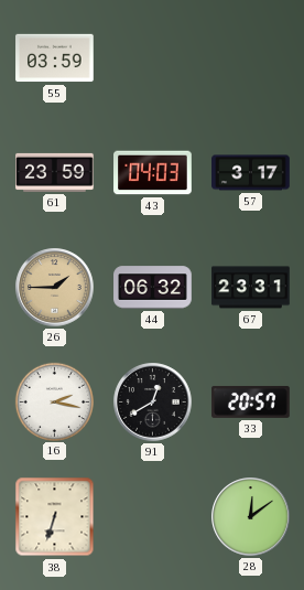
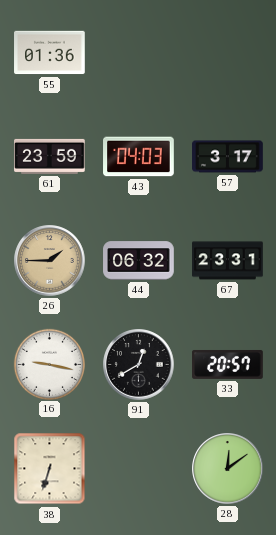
55: 03:59 -> 01:36
16: 2:17 -> 9:17
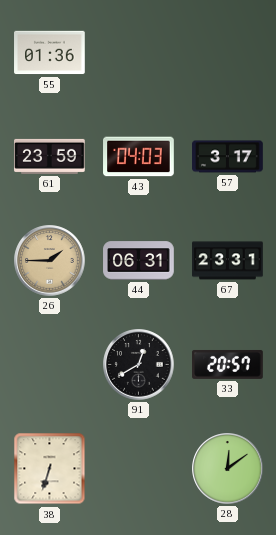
44: 06:32 -> 06:31
16: 9:17 -> none
